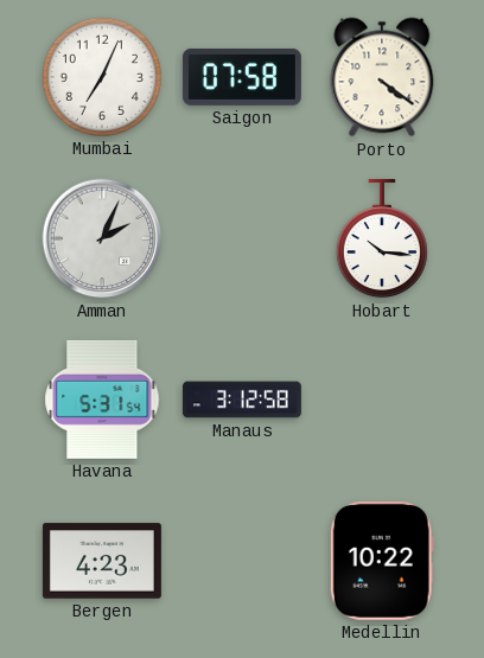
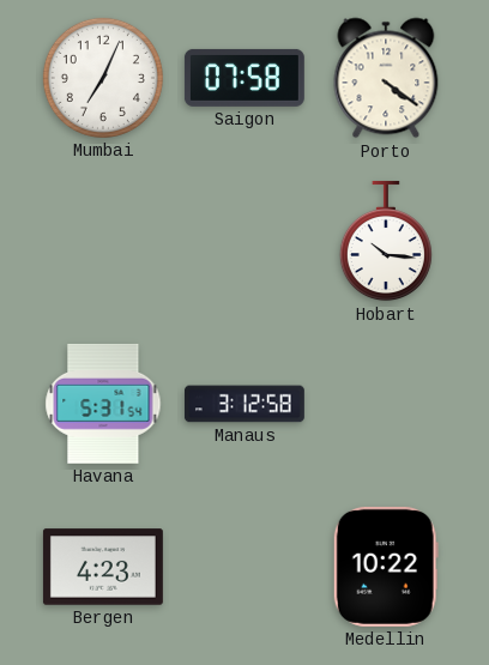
Amman: 2:04 -> none
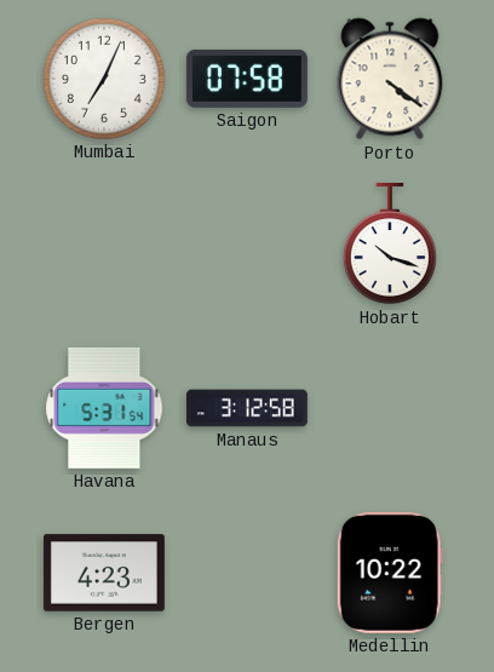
Hobart: 10:16 -> 10:18
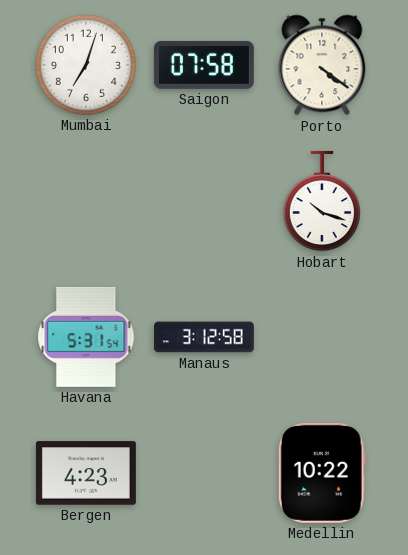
Mumbai: 7:04 -> 7:03
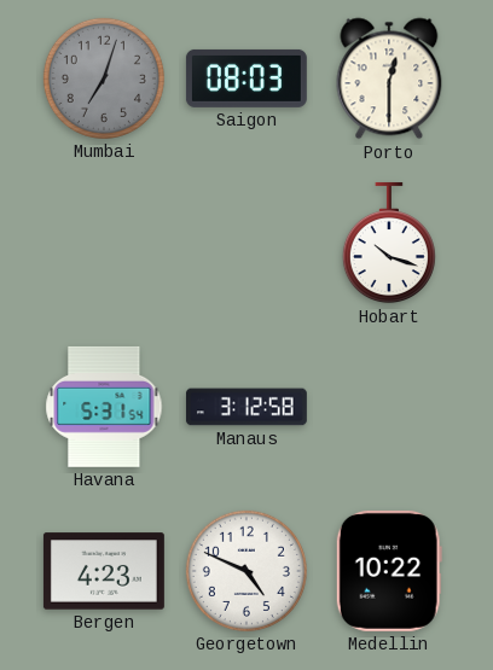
Mumbai dial: white -> grey
Saigon: 07:58 -> 08:03
Porto: 4:21 -> 12:30
Georgetown: none -> 4:49
